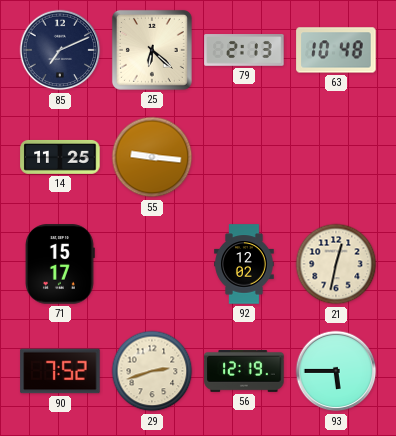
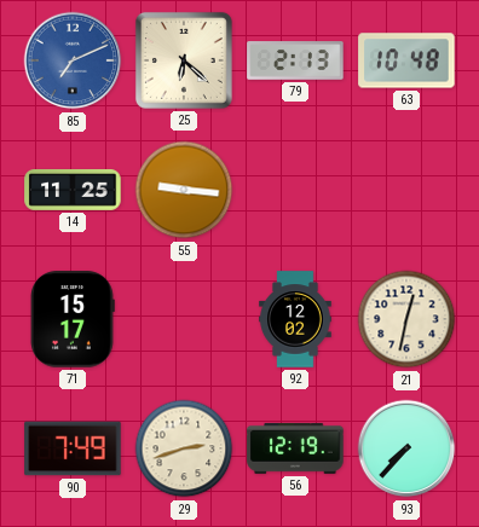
85 dial: navy -> blue
90: 7:52 -> 7:49
93: 5:45 -> 7:37
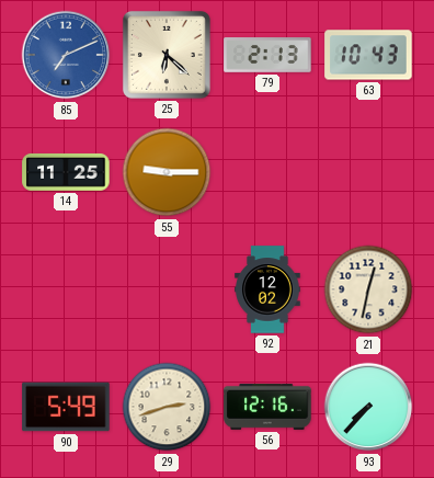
63: 10:48 -> 10:43
55: 9:16 -> 9:15
71: 15:17 -> none
90: 7:49 -> 5:49
56: 12:19 -> 12:16
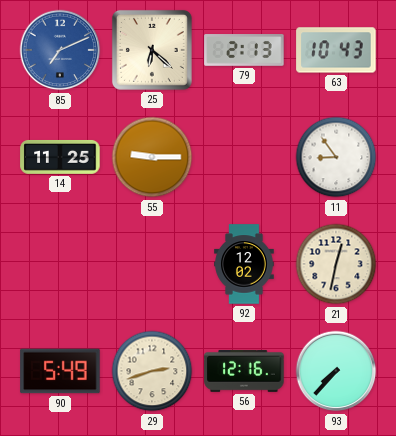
11: none -> 8:54
